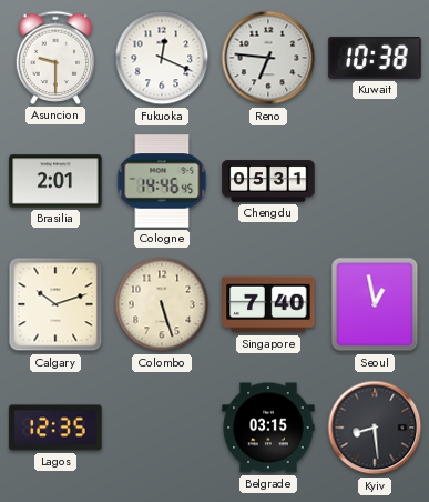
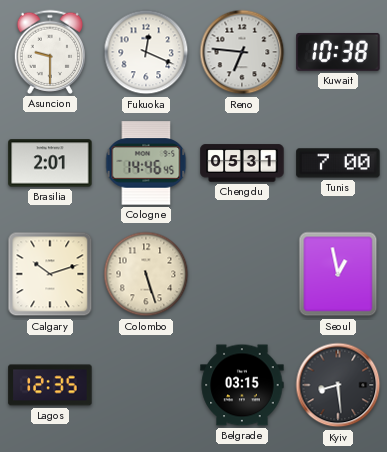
Tunis: none -> 7:00
Singapore: 7:40 -> none
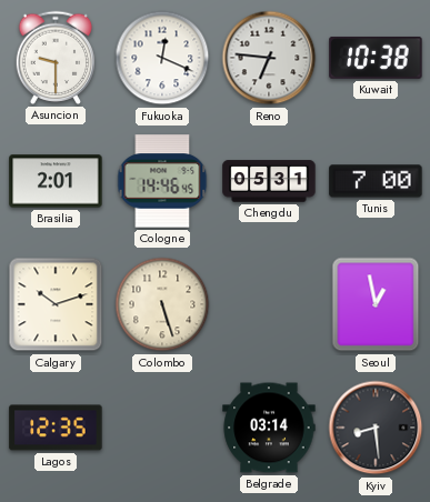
Belgrade: 03:15 -> 03:14
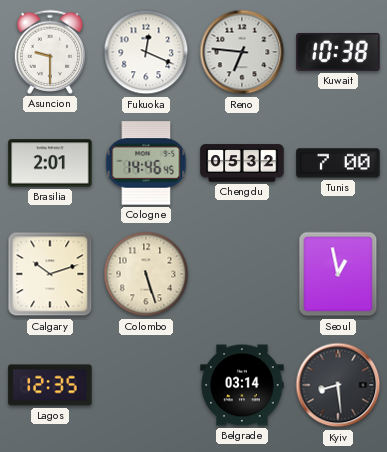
Chengdu: 05:31 -> 05:32
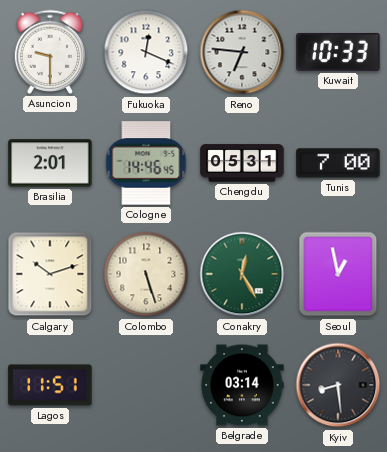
Kuwait: 10:38 -> 10:33
Chengdu: 05:32 -> 05:31
Conakry: none -> 12:25
Lagos: 12:35 -> 11:51
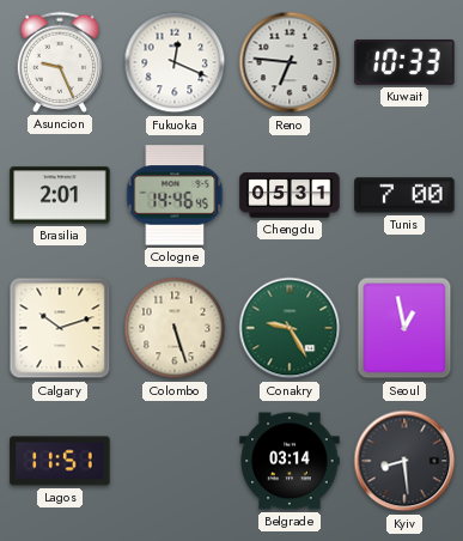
Asuncion: 9:30 -> 9:26
Conakry: 12:25 -> 9:25
